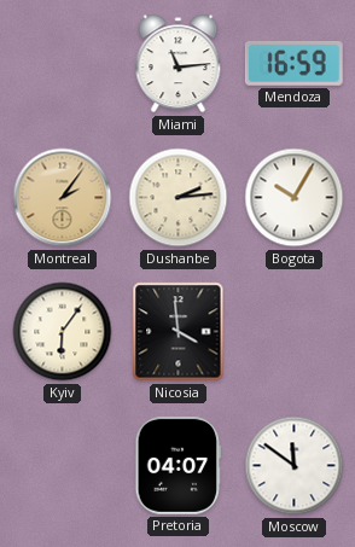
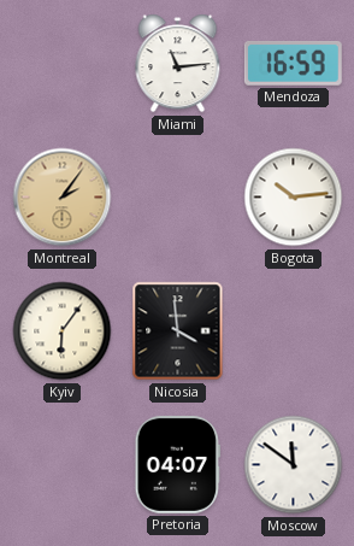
Dushanbe: 2:14 -> none
Bogota: 10:05 -> 10:14
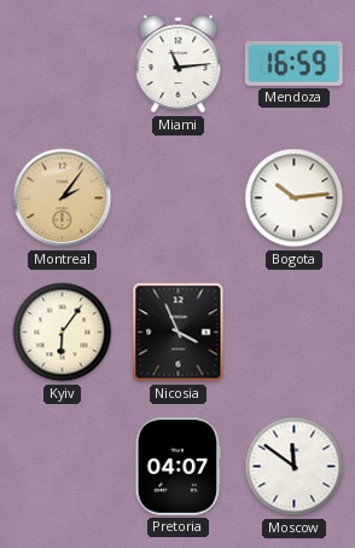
Nicosia: 3:59 -> 3:56
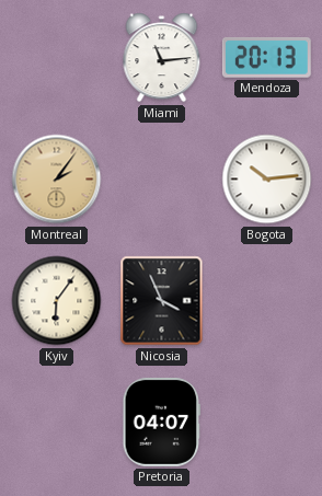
Mendoza: 16:59 -> 20:13
Moscow: 11:51 -> none
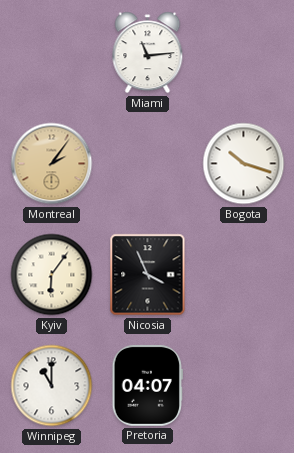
Mendoza: 20:13 -> none
Bogota: 10:14 -> 10:18
Winnipeg: none -> 11:00
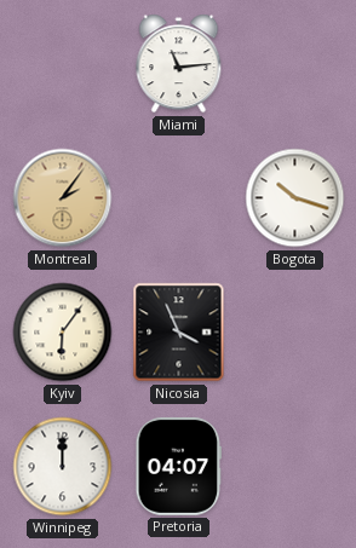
Winnipeg: 11:00 -> 12:00
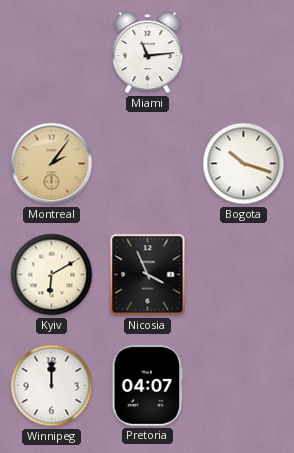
Kyiv: 6:06 -> 6:10
